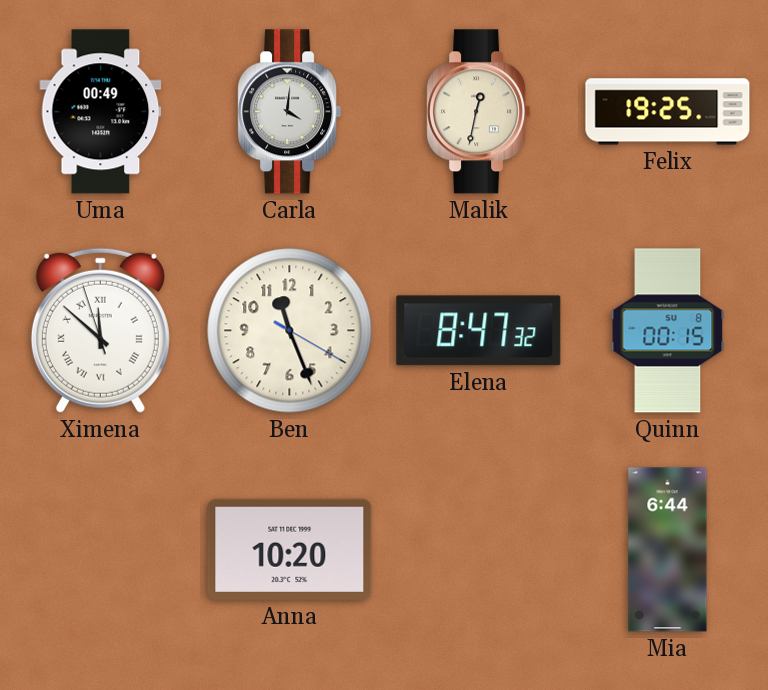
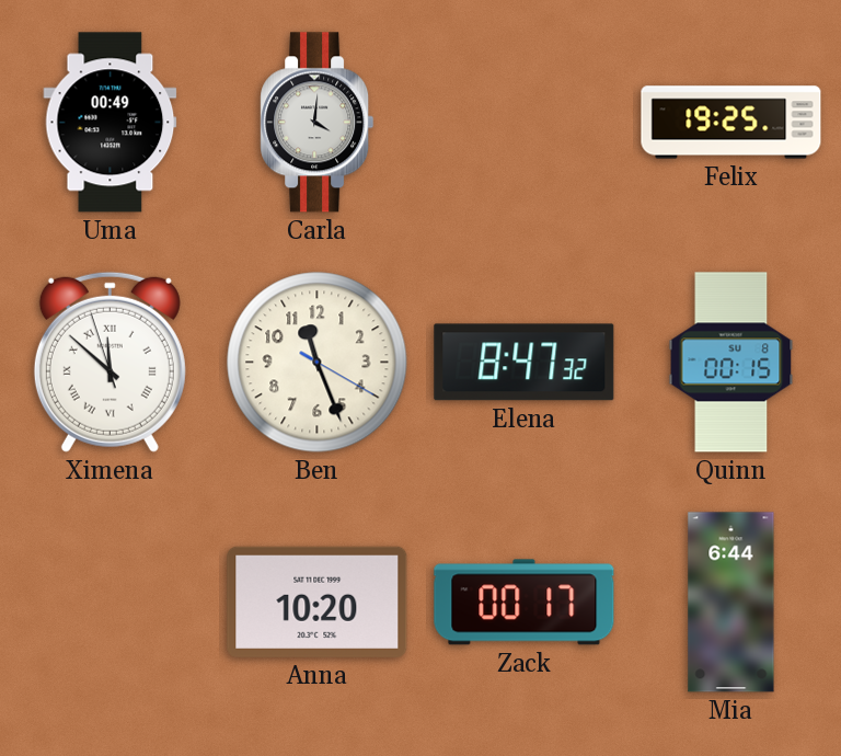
Malik: 12:32 -> none
Zack: none -> 00:17
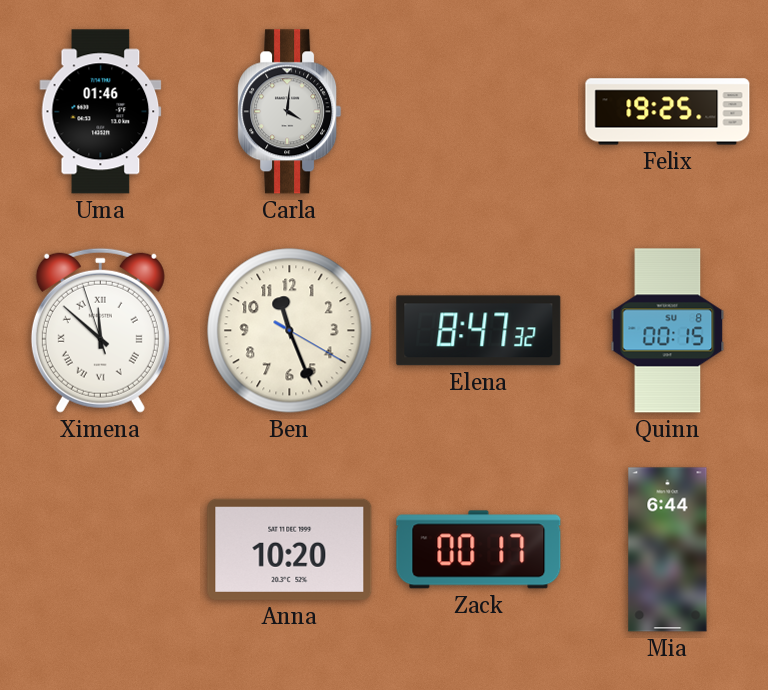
Uma: 00:49 -> 01:46
